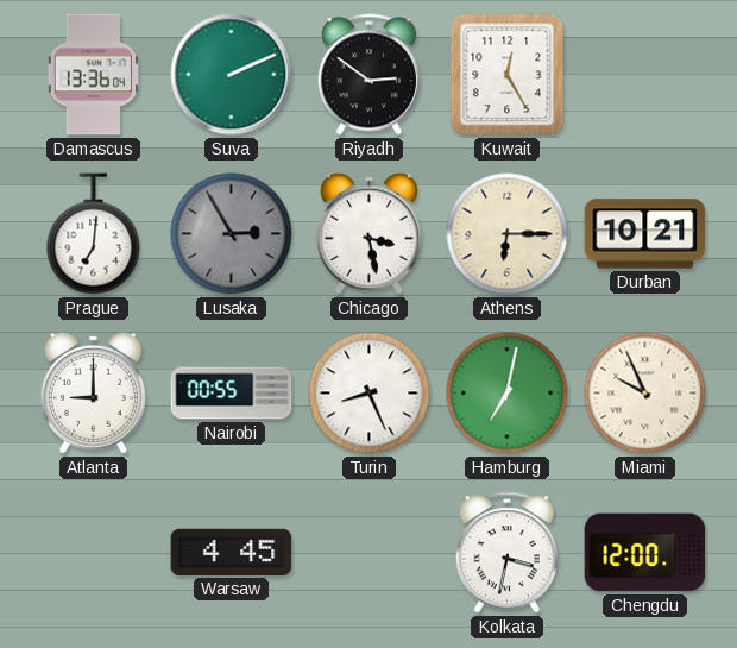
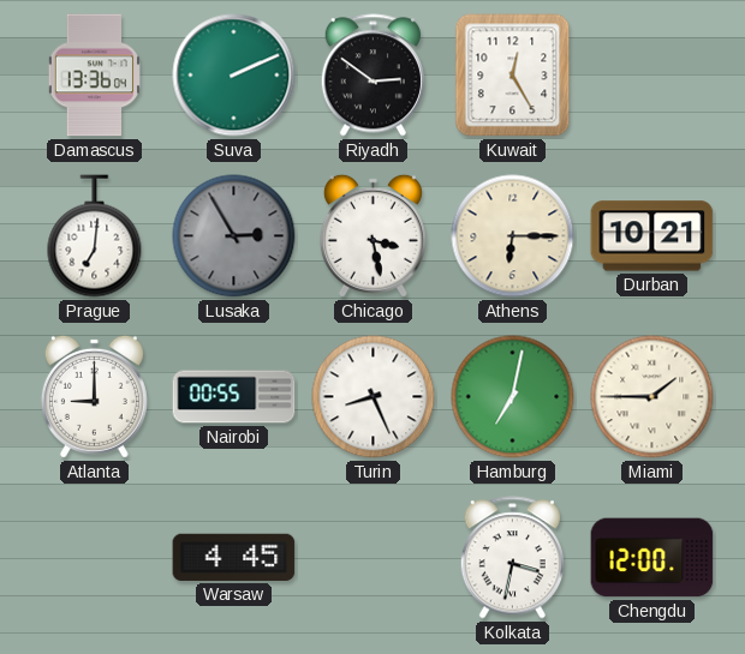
Miami: 9:56 -> 1:45
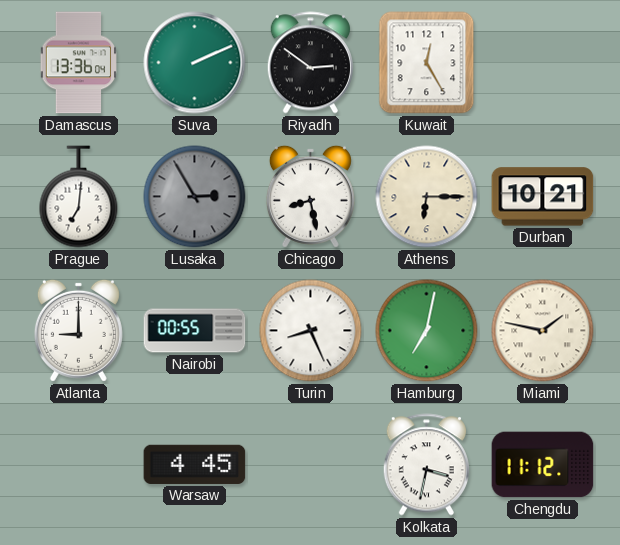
Chicago: 3:28 -> 8:28
Miami: 1:45 -> 1:47
Chengdu: 12:00 -> 11:12
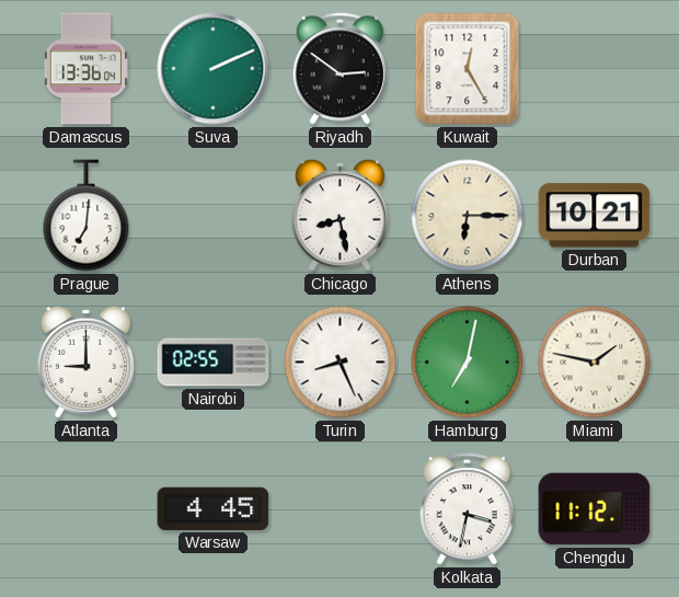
Lusaka: 2:55 -> none
Nairobi: 00:55 -> 02:55
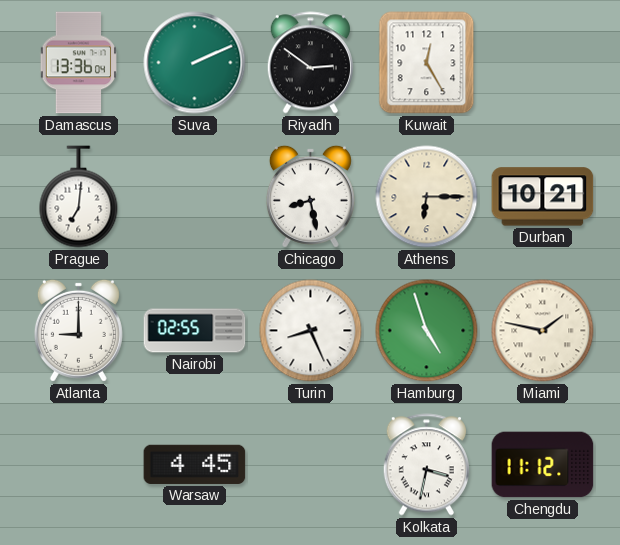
Hamburg: 7:02 -> 4:57
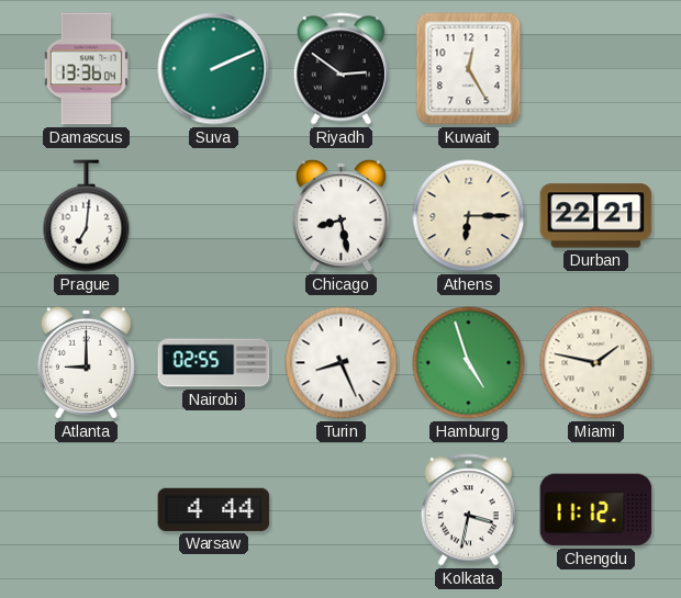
Durban: 10:21 -> 22:21
Warsaw: 4:45 -> 4:44
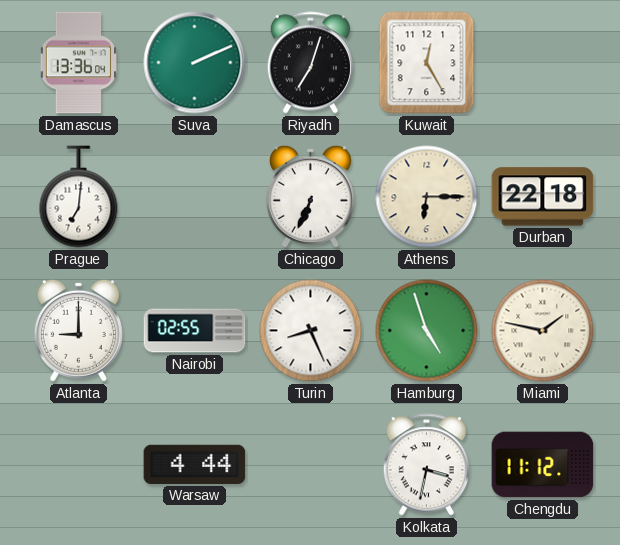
Riyadh: 2:51 -> 7:03
Chicago: 8:28 -> 6:34
Durban: 22:21 -> 22:18
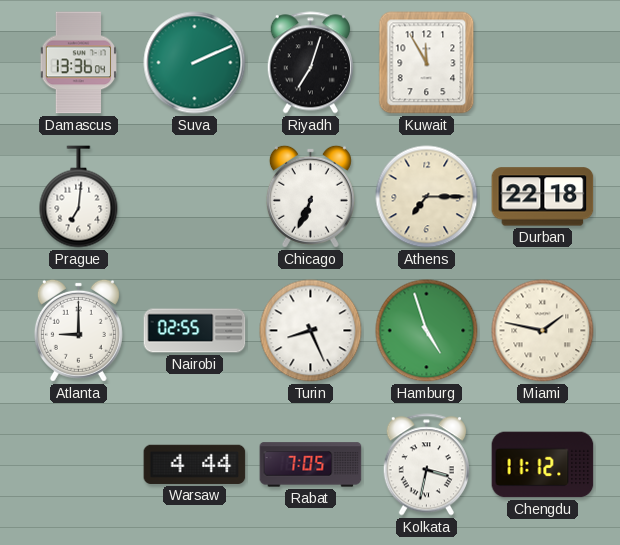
Kuwait: 12:25 -> 11:55
Athens: 6:15 -> 7:15
Rabat: none -> 7:05
